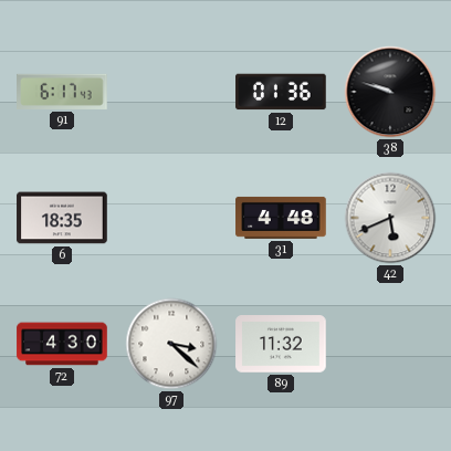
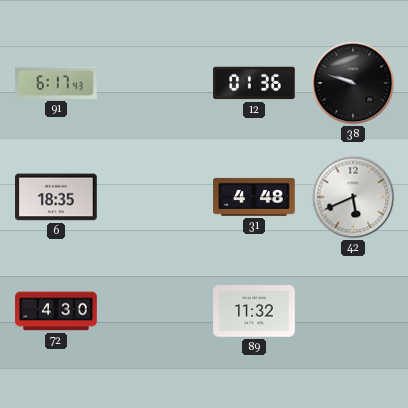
97: 3:22 -> none
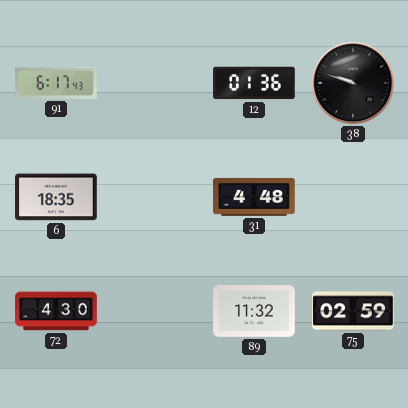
42: 5:41 -> none
75: none -> 02:59
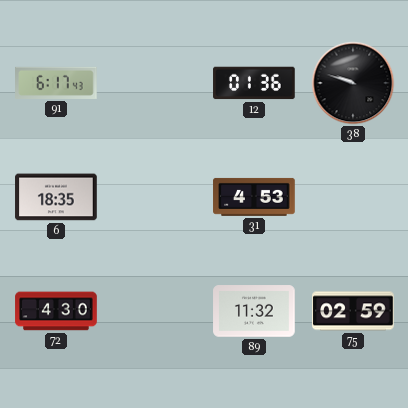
31: 4:48 -> 4:53
